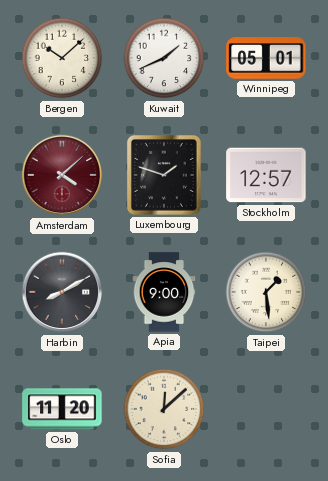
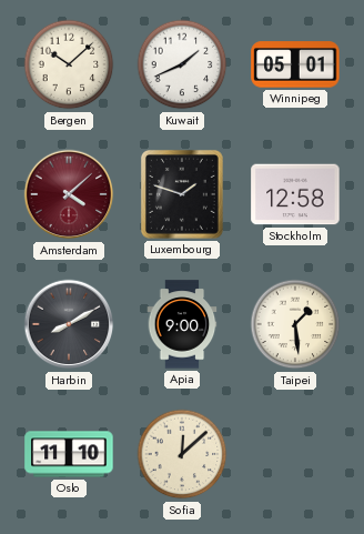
Stockholm: 12:57 -> 12:58
Oslo: 11:20 -> 11:10
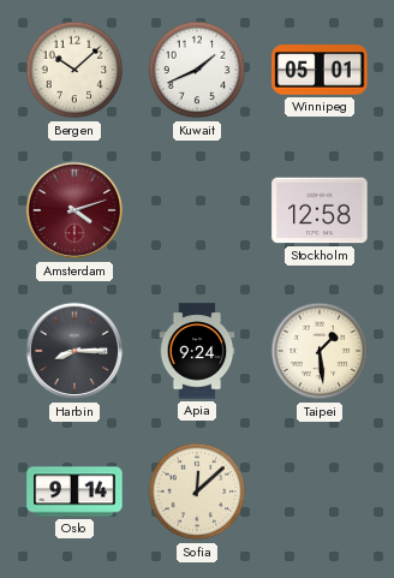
Amsterdam: 4:08 -> 4:12
Luxembourg: 1:48 -> none
Harbin: 8:10 -> 8:15
Apia: 9:00 -> 9:24
Oslo: 11:10 -> 9:14
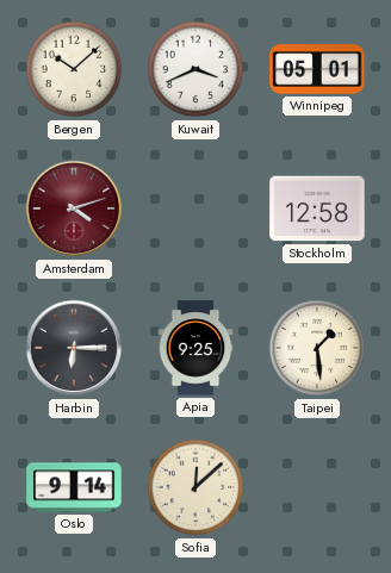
Kuwait: 1:41 -> 3:41
Harbin: 8:15 -> 6:15
Apia: 9:24 -> 9:25
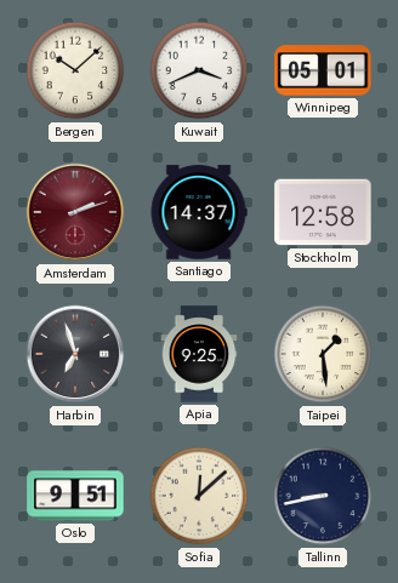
Amsterdam: 4:12 -> 2:12
Santiago: none -> 14:37
Harbin: 6:15 -> 6:57
Oslo: 9:14 -> 9:51
Tallinn: none -> 8:43
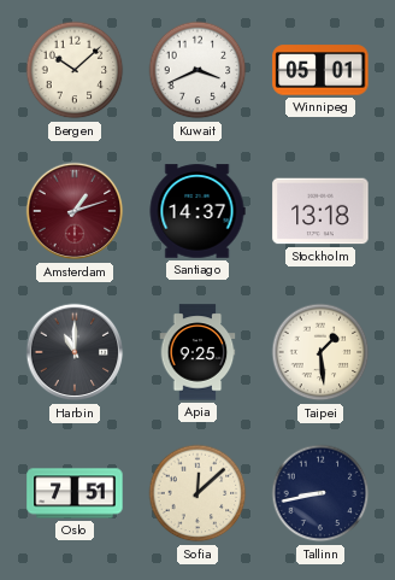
Amsterdam: 2:12 -> 1:12
Stockholm: 12:58 -> 13:18
Harbin: 6:57 -> 11:00
Oslo: 9:51 -> 7:51
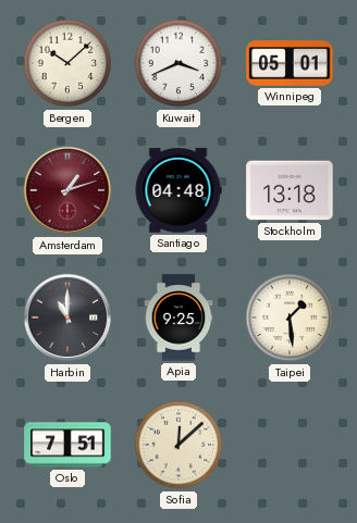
Santiago: 14:37 -> 04:48
Tallinn: 8:43 -> none
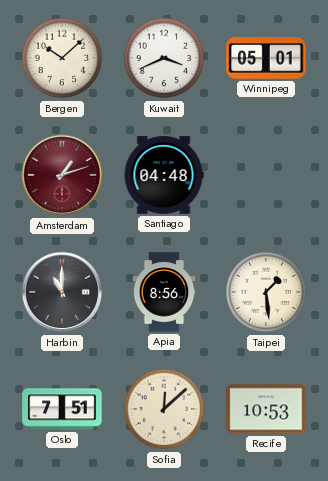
Stockholm: 13:18 -> none
Apia: 9:25 -> 8:56
Recife: none -> 10:53
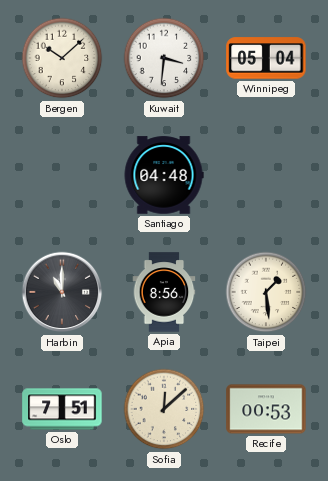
Kuwait: 3:41 -> 3:31
Winnipeg: 05:01 -> 05:04
Amsterdam: 1:12 -> none
Recife: 10:53 -> 00:53
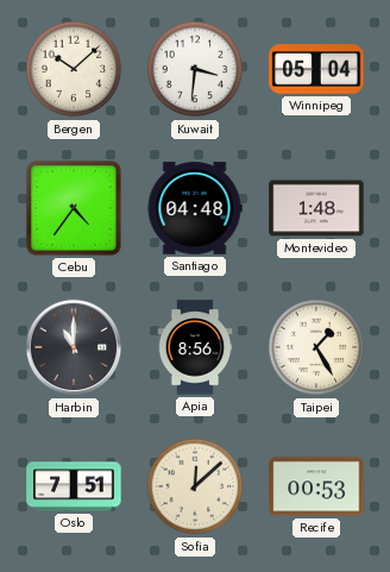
Cebu: none -> 4:36
Montevideo: none -> 1:48
Taipei: 1:29 -> 1:25
